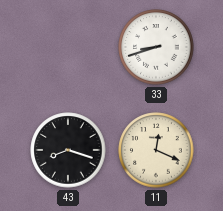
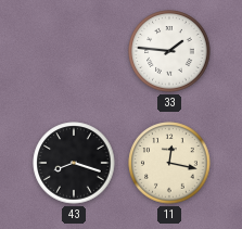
33: 8:42 -> 1:46
11: 12:19 -> 12:17
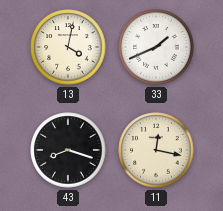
13: none -> 4:02
33: 1:46 -> 1:41
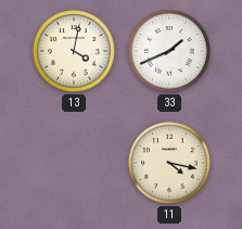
43: 8:18 -> none
11: 12:17 -> 4:17
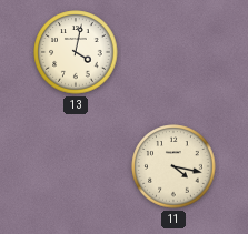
33: 1:41 -> none
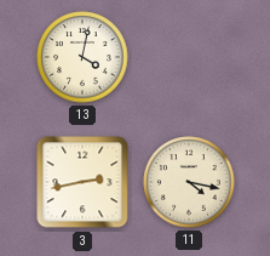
3: none -> 2:43
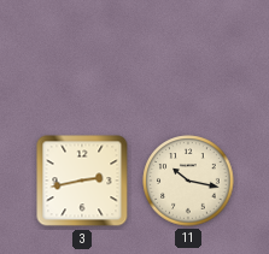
13: 4:02 -> none
11: 4:17 -> 10:17
